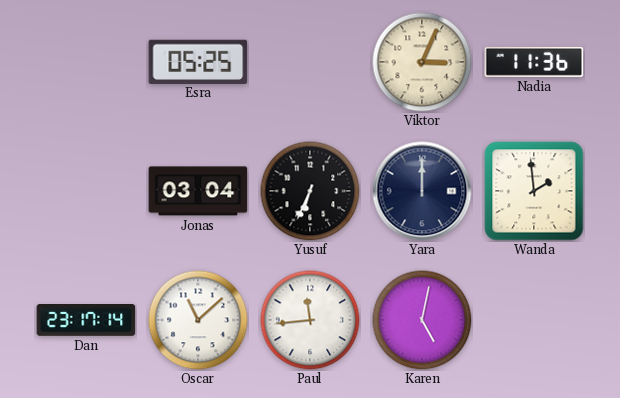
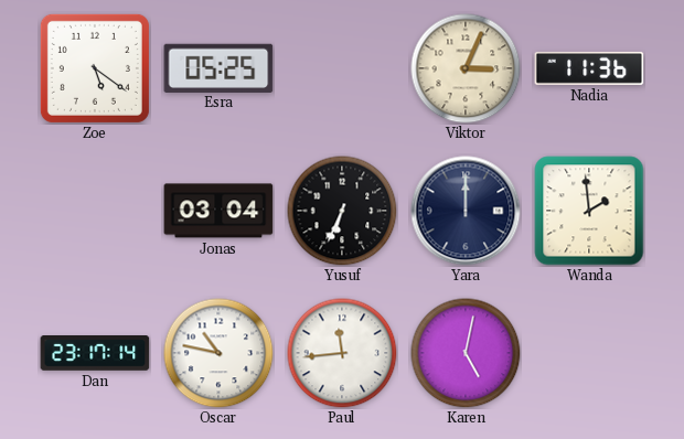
Zoe: none -> 5:21
Oscar: 11:08 -> 10:47
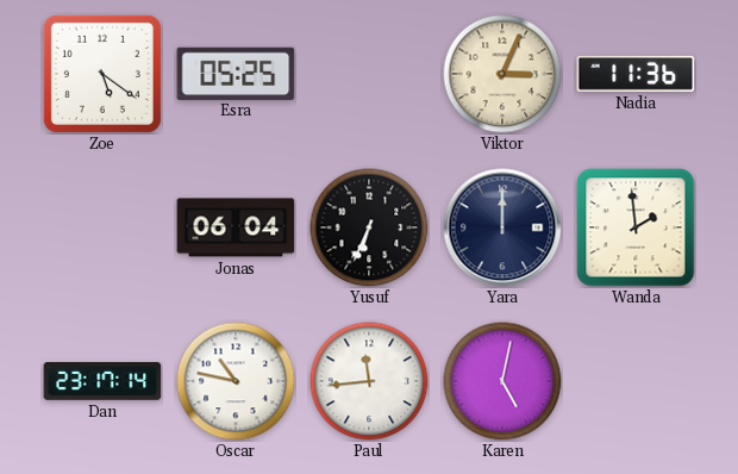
Jonas: 03:04 -> 06:04
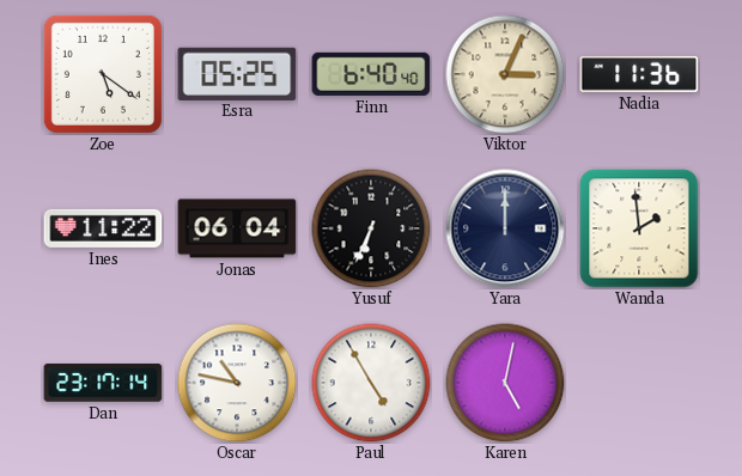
Finn: none -> 6:40
Ines: none -> 11:22
Paul: 11:44 -> 4:55
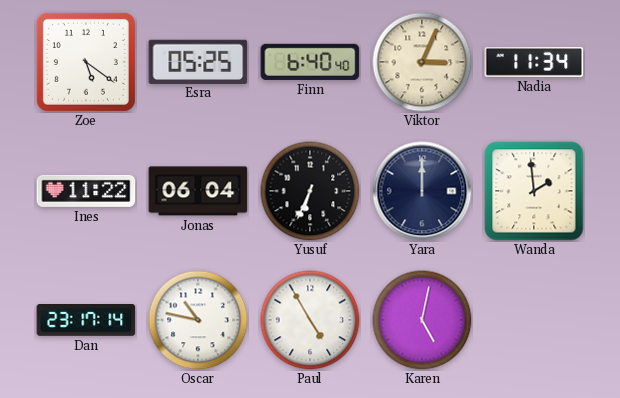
Nadia: 11:36 -> 11:34
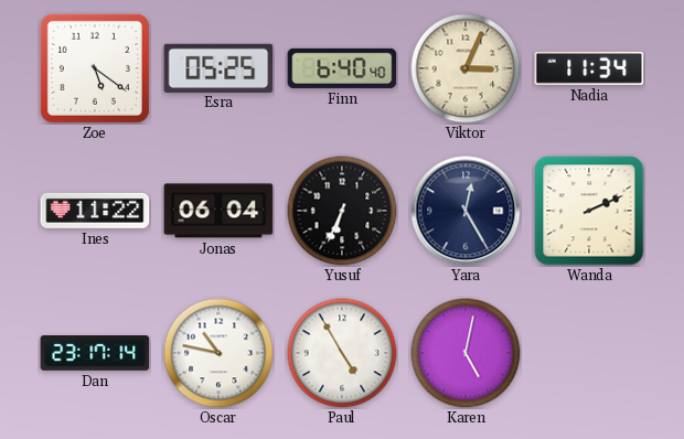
Yara: 12:00 -> 12:25
Wanda: 1:59 -> 2:11
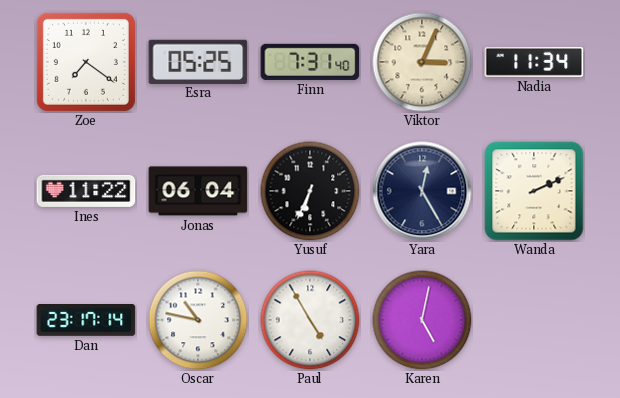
Zoe: 5:21 -> 7:21
Finn: 6:40 -> 7:31
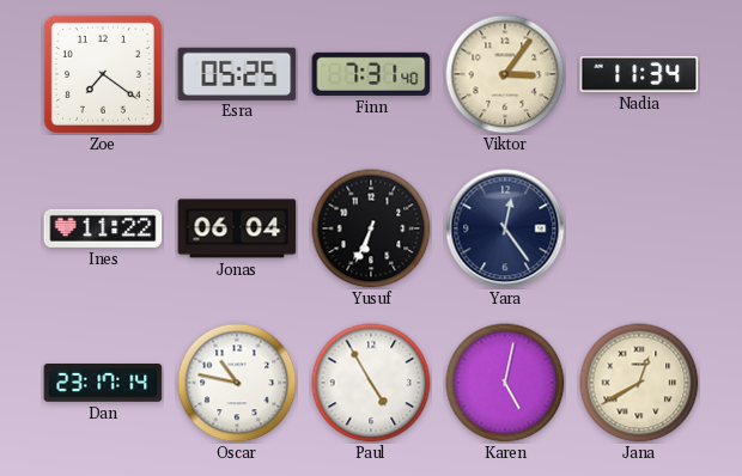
Viktor: 3:04 -> 3:06
Yara: 12:25 -> 12:24
Wanda: 2:11 -> none
Jana: none -> 12:40
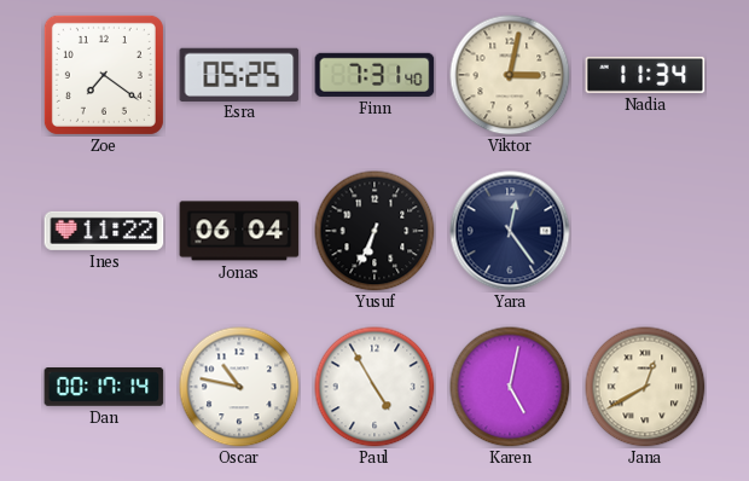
Viktor: 3:06 -> 3:02
Dan: 23:17 -> 00:17
